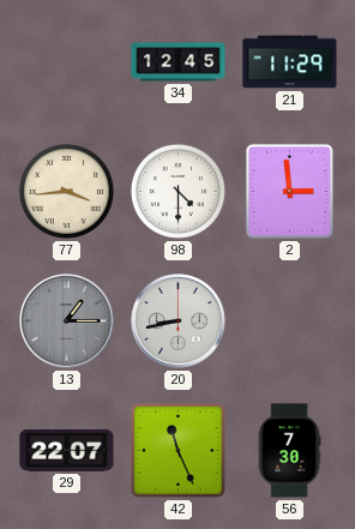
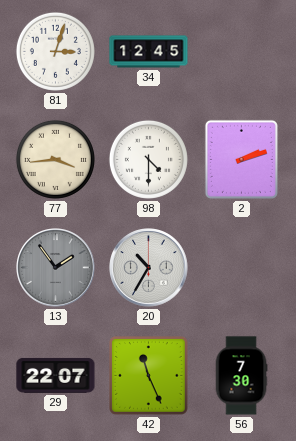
81: none -> 3:03
21: 11:29 -> none
2: 2:59 -> 2:12
13: 1:15 -> 1:54
20: 8:43 -> 10:35
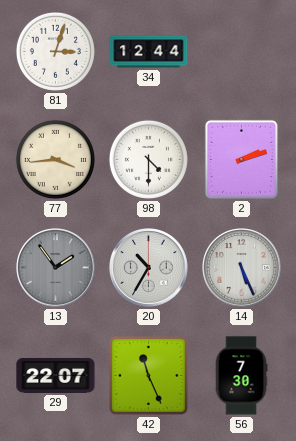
34: 12:45 -> 12:44
14: none -> 5:26
